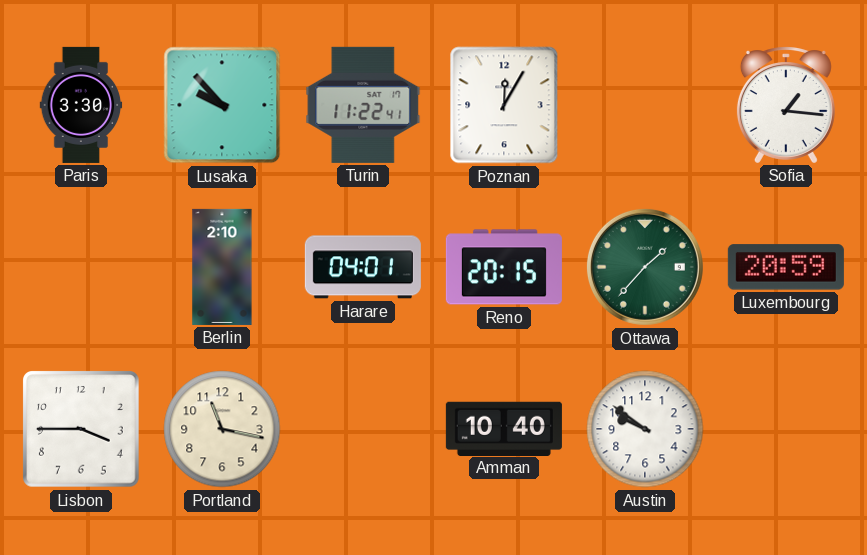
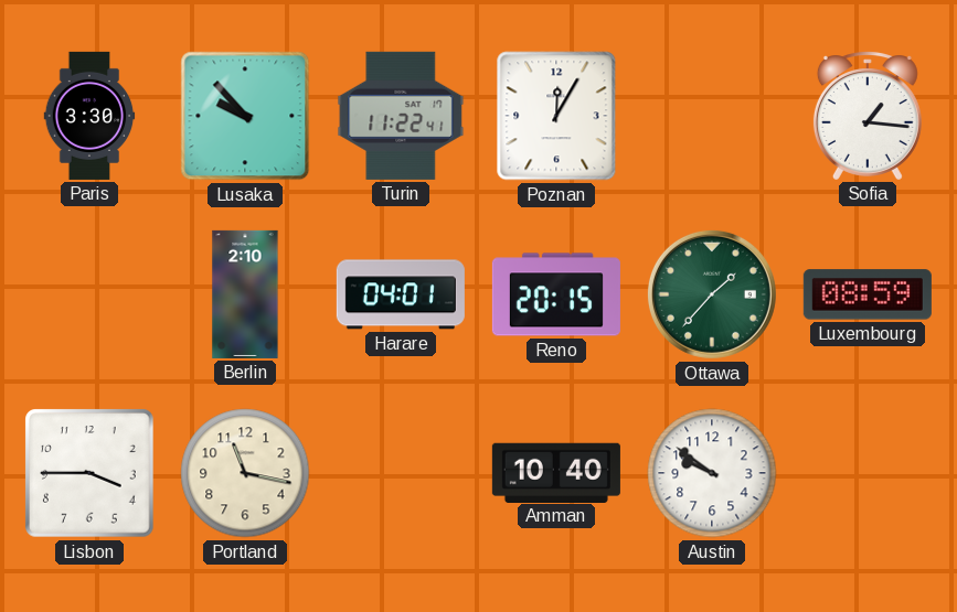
Luxembourg: 20:59 -> 08:59
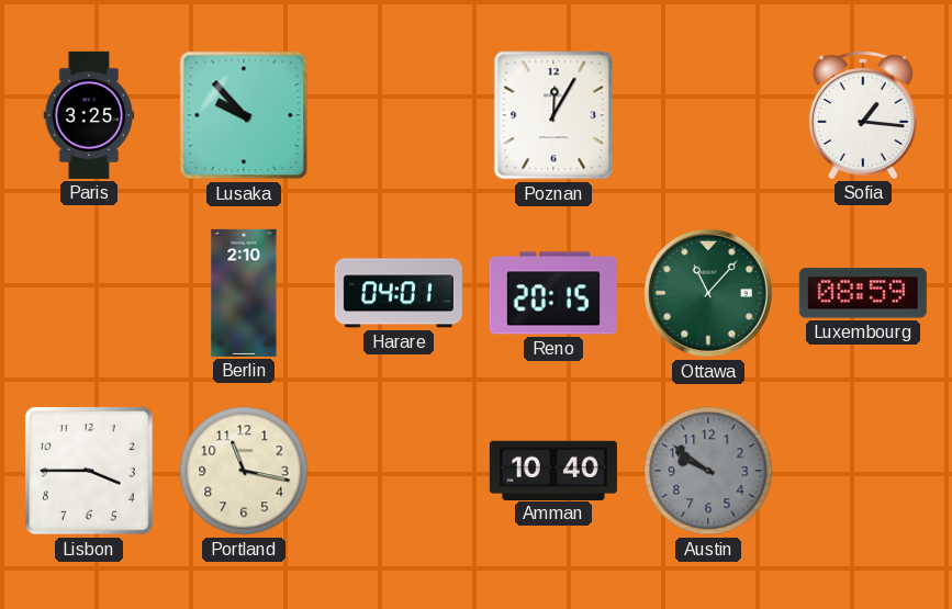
Paris: 3:30 -> 3:25
Turin: 11:22 -> none
Ottawa: 1:37 -> 11:07
Austin dial: white -> grey
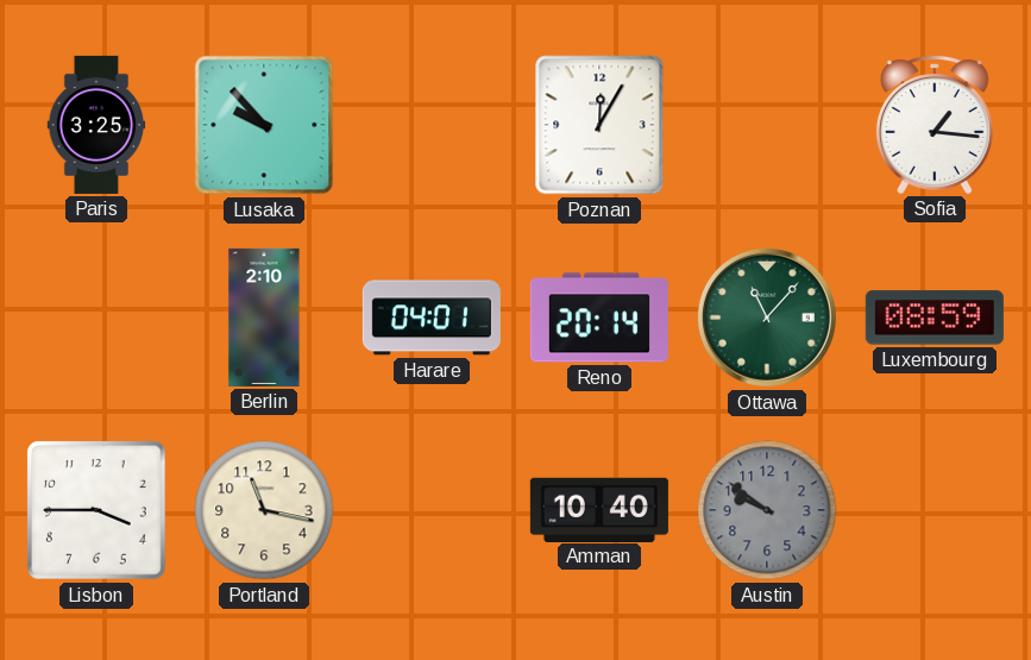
Reno: 20:15 -> 20:14
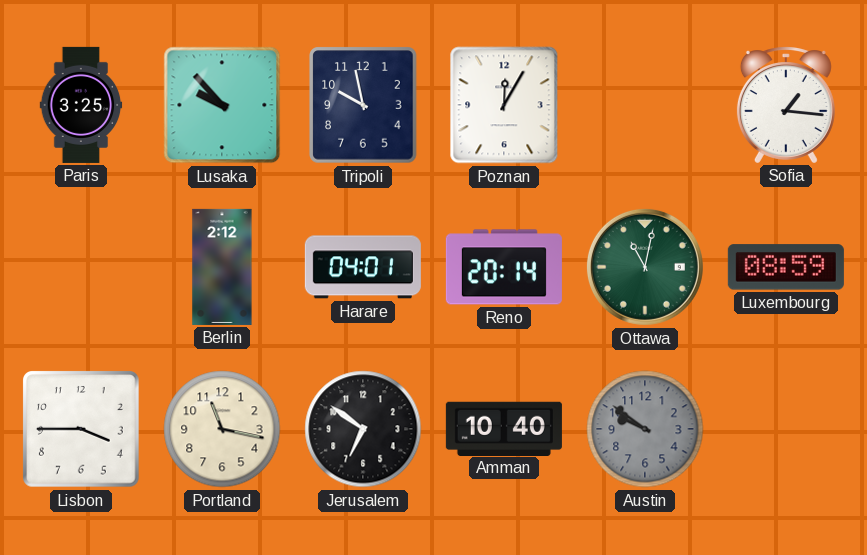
Tripoli: none -> 9:58
Berlin: 2:10 -> 2:12
Ottawa: 11:07 -> 11:02
Jerusalem: none -> 6:51
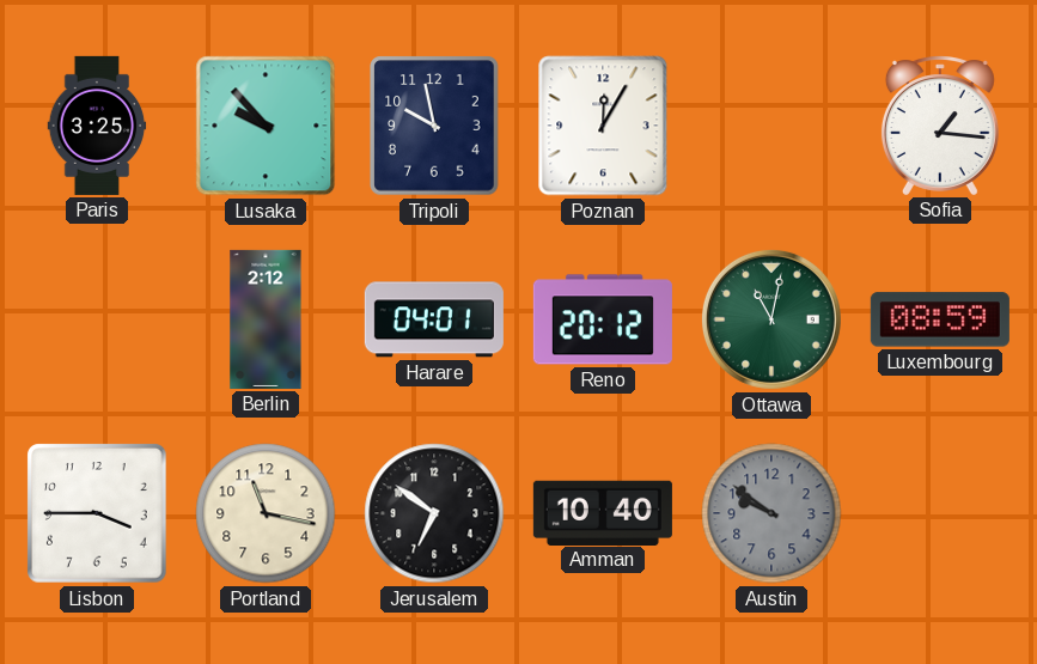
Reno: 20:14 -> 20:12
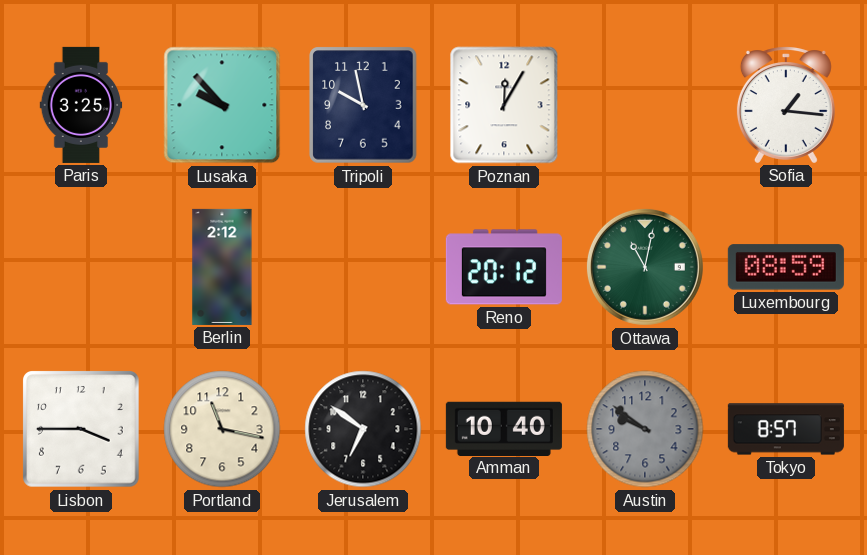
Harare: 04:01 -> none
Tokyo: none -> 8:57
